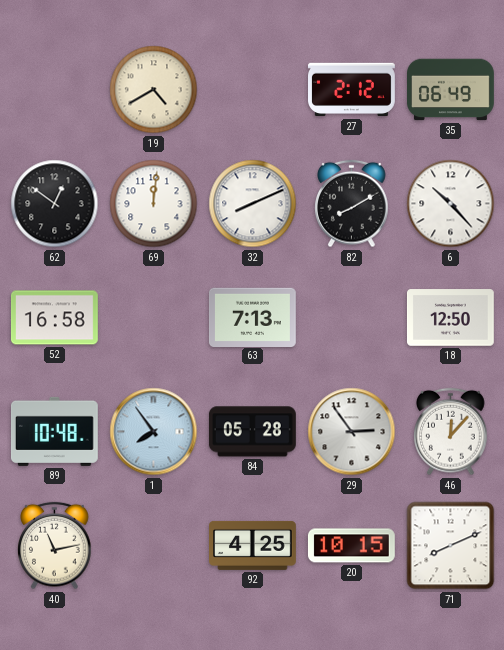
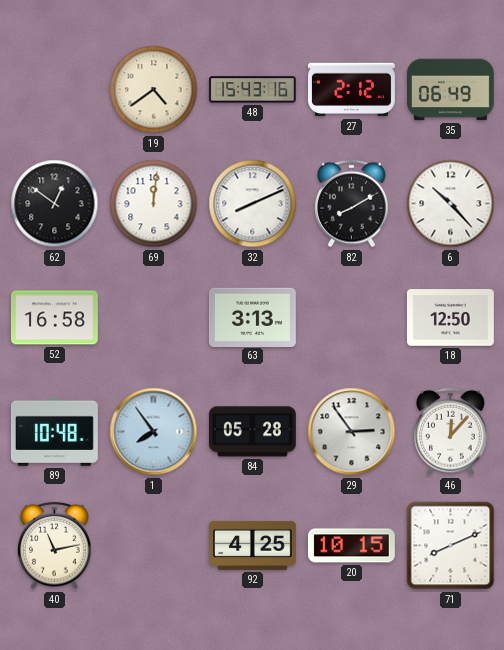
19: 4:40 -> 4:39
48: none -> 15:43
63: 7:13 -> 3:13
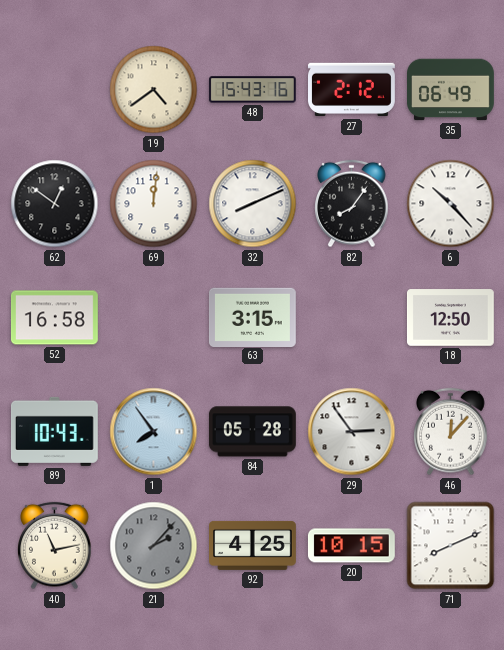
82: 8:10 -> 8:06
63: 3:13 -> 3:15
89: 10:48 -> 10:43
21: none -> 2:07
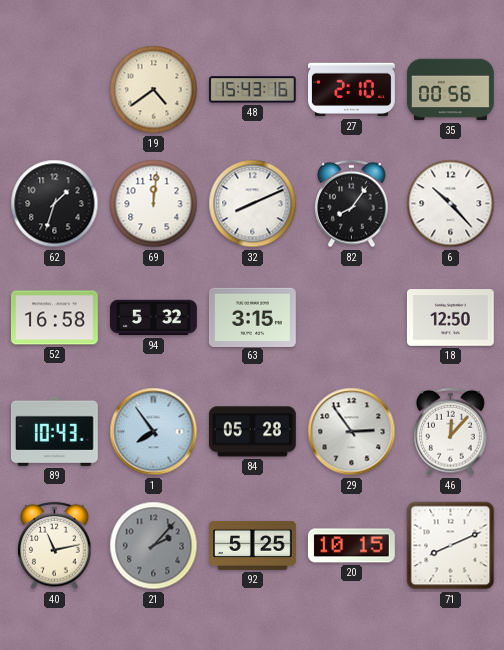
27: 2:12 -> 2:10
35: 06:49 -> 00:56
62: 12:51 -> 1:33
94: none -> 5:32
92: 4:25 -> 5:25
